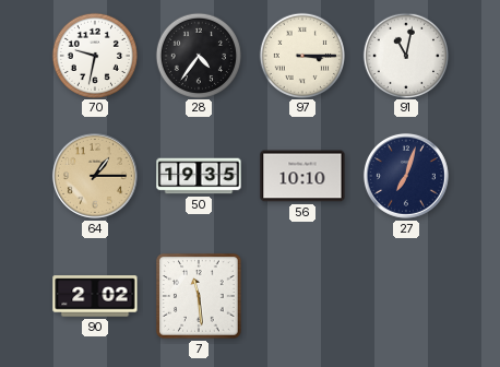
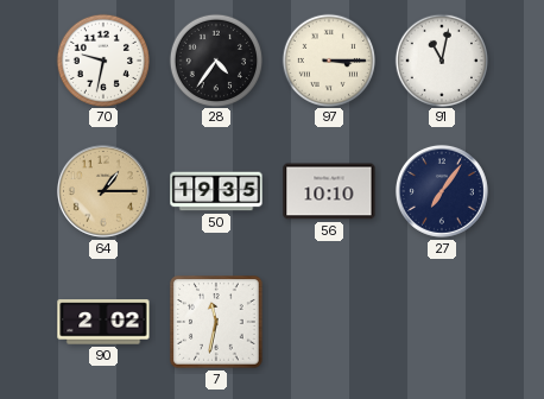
27: 7:03 -> 7:06
7: 11:29 -> 11:32
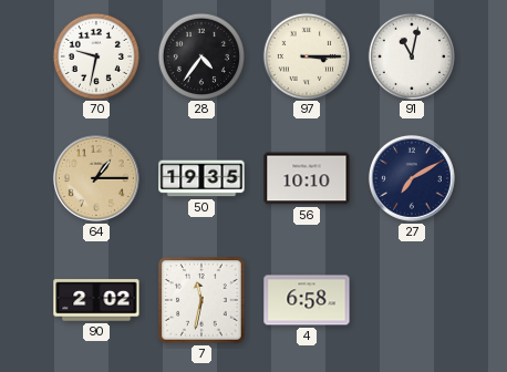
27: 7:06 -> 7:10
4: none -> 6:58
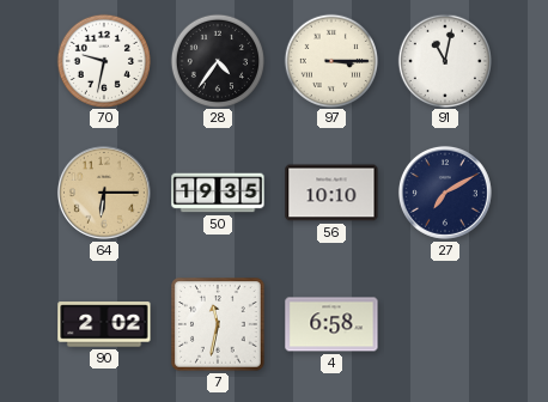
64: 1:15 -> 6:15
